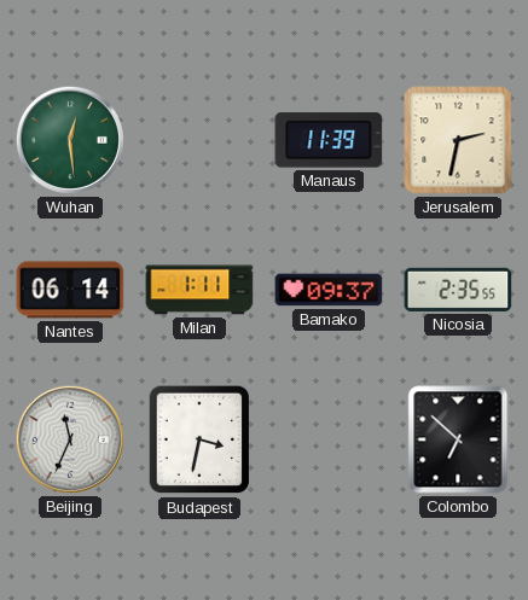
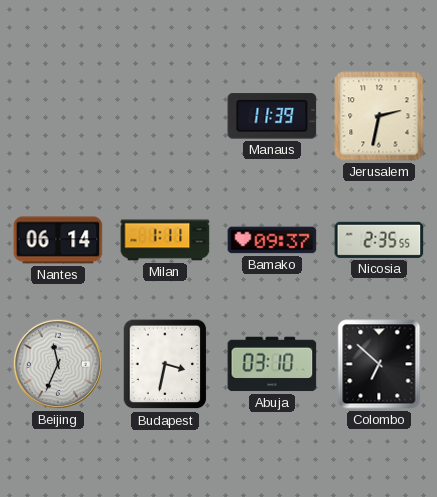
Wuhan: 12:29 -> none
Abuja: none -> 03:10
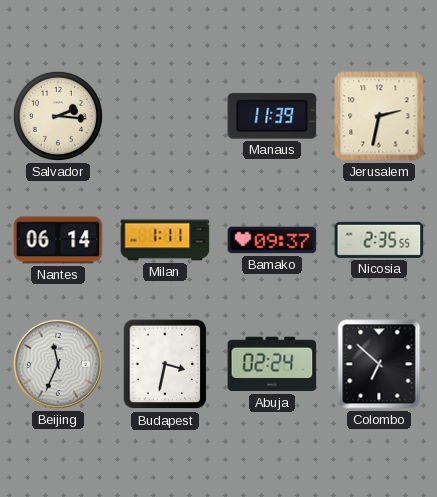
Salvador: none -> 2:16
Abuja: 03:10 -> 02:24
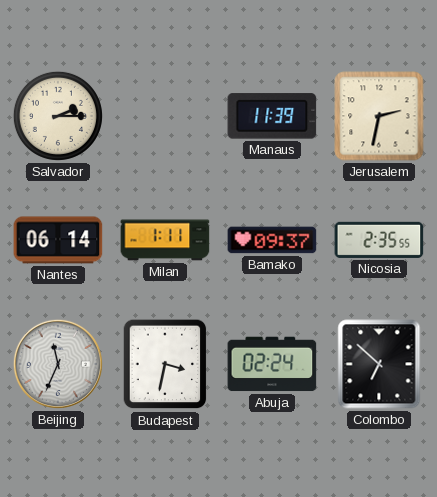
Salvador: 2:16 -> 2:15
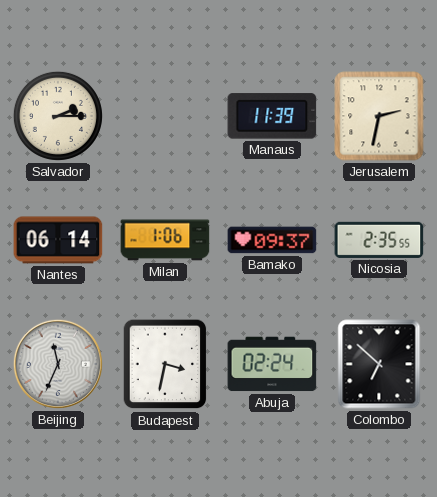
Milan: 1:11 -> 1:06
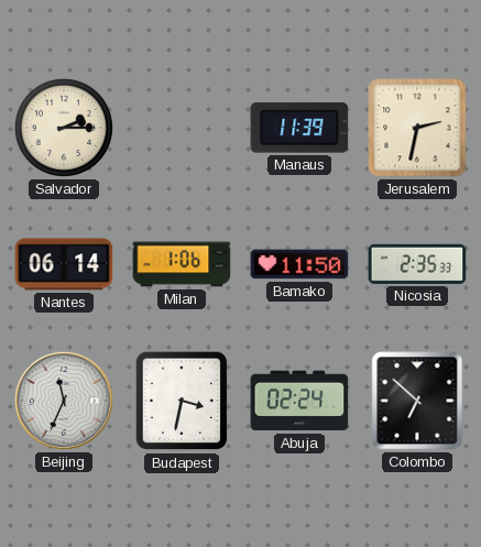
Bamako: 09:37 -> 11:50
Nicosia: 2:35:55 -> 2:35:33
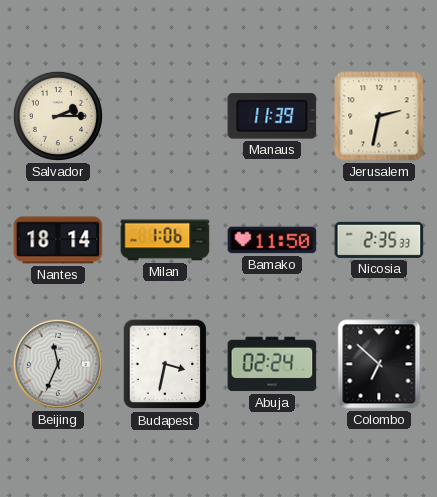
Nantes: 06:14 -> 18:14
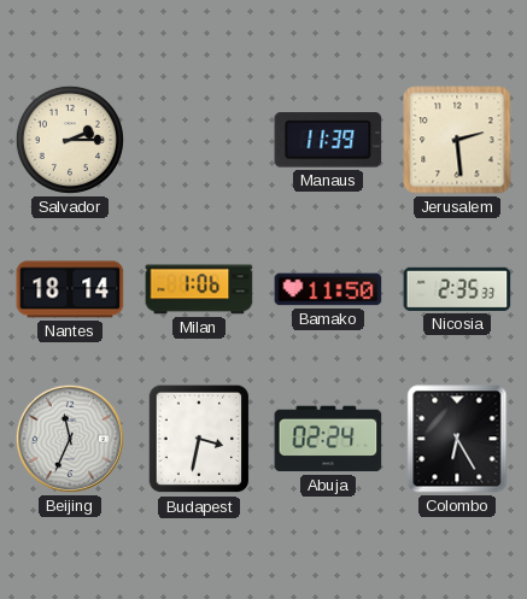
Jerusalem: 2:32 -> 2:29
Colombo: 6:52 -> 6:25
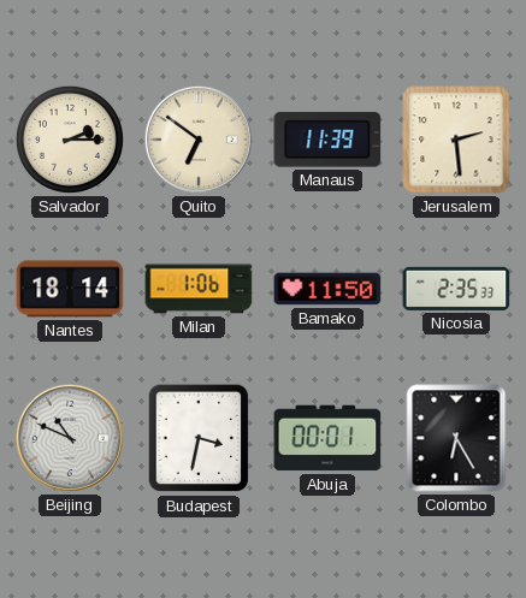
Quito: none -> 6:51
Beijing: 11:34 -> 10:49
Abuja: 02:24 -> 00:01
